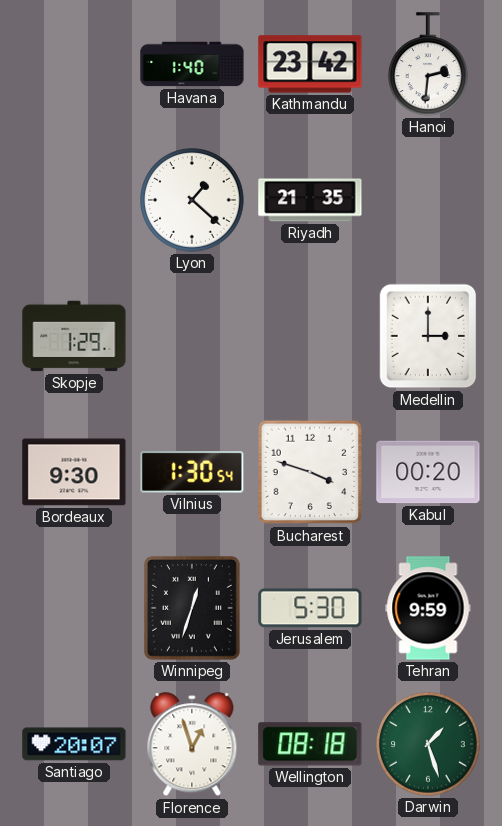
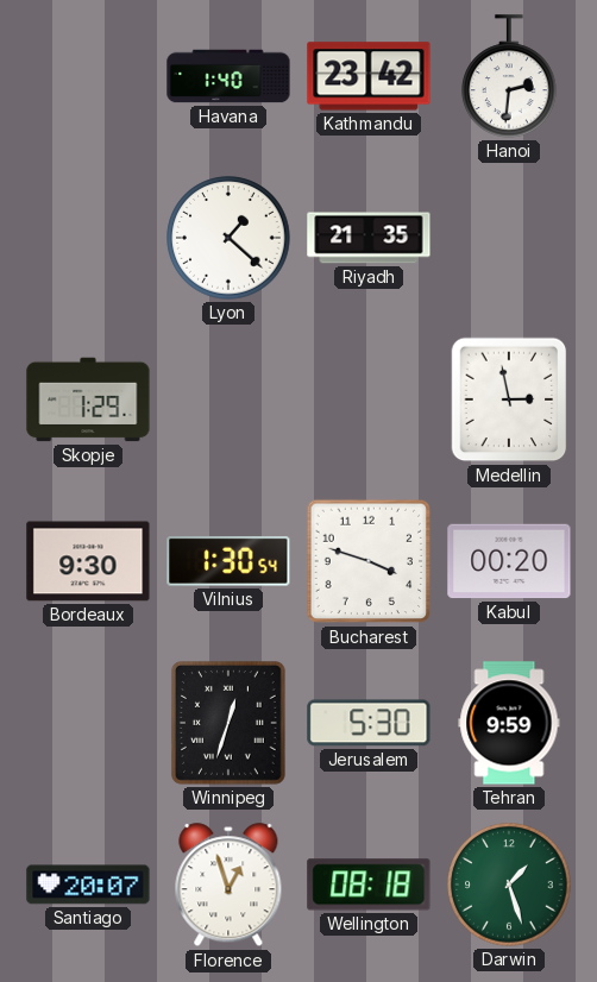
Medellin: 3:00 -> 2:58
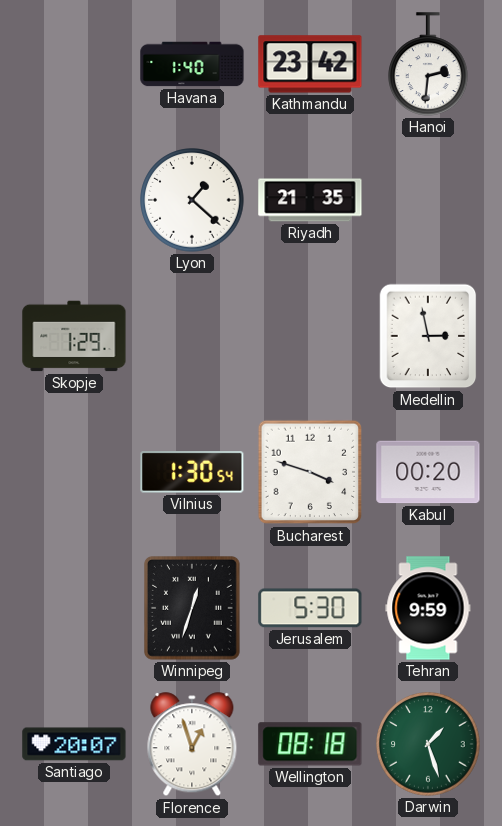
Bordeaux: 9:30 -> none
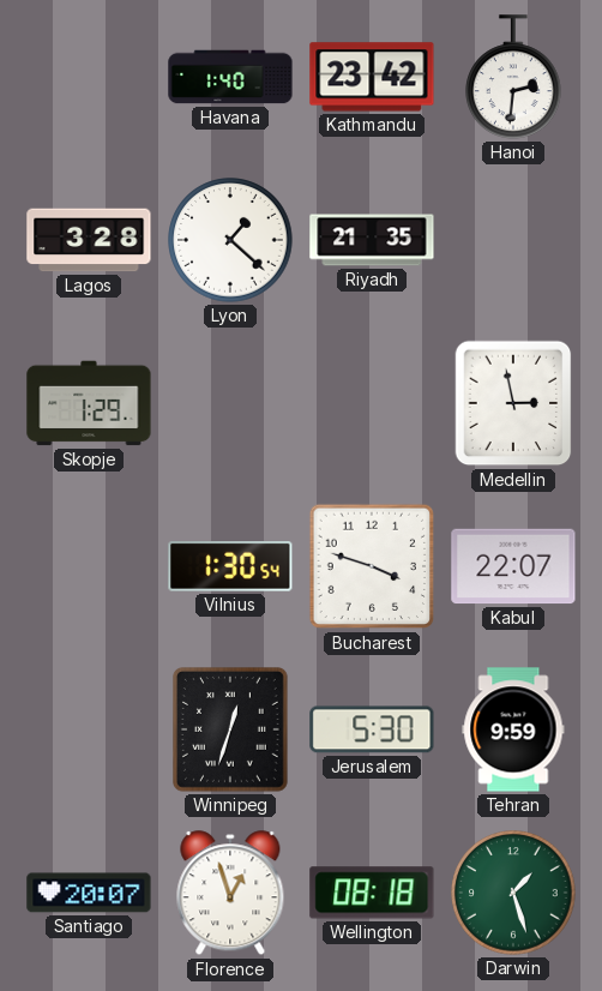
Lagos: none -> 3:28
Kabul: 00:20 -> 22:07
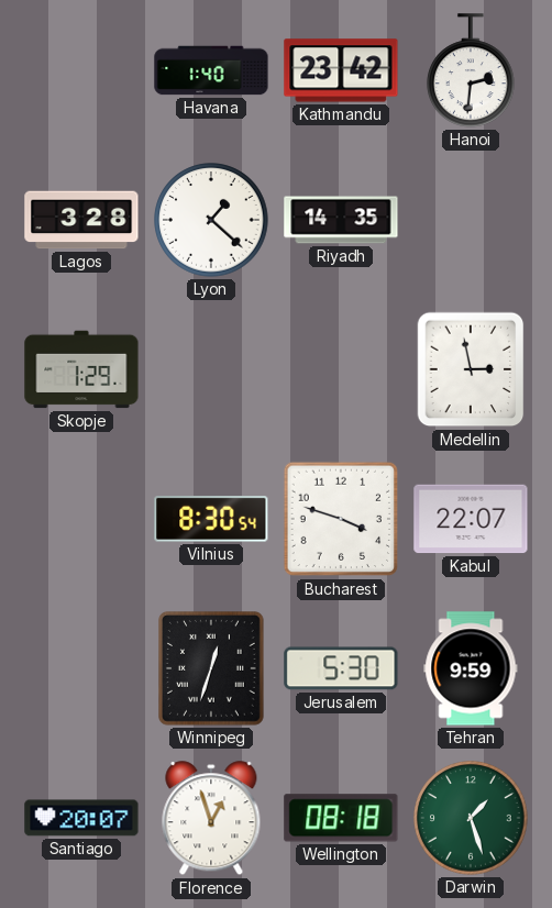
Riyadh: 21:35 -> 14:35
Vilnius: 1:30 -> 8:30
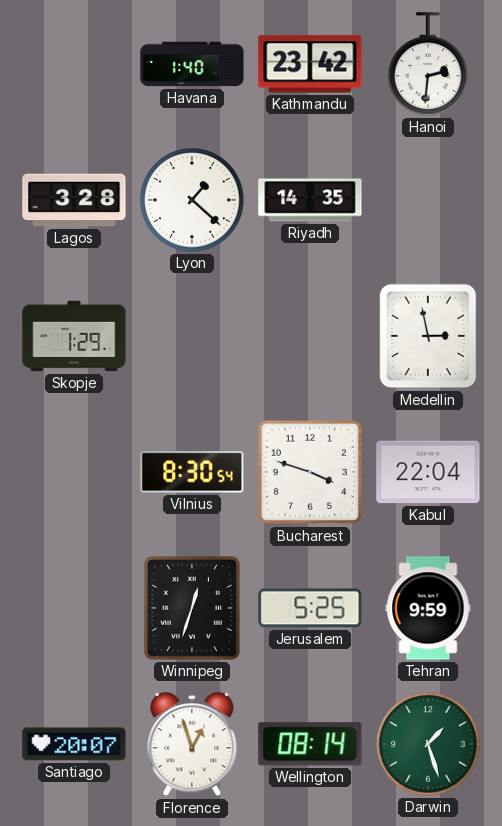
Kabul: 22:07 -> 22:04
Jerusalem: 5:30 -> 5:25
Wellington: 08:18 -> 08:14
